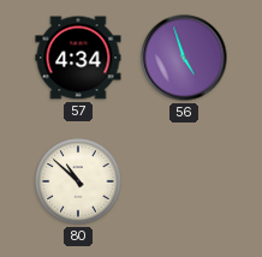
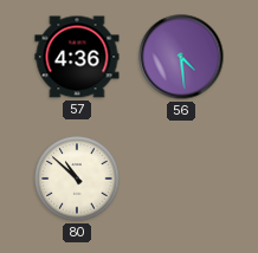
57: 4:34 -> 4:36
56: 4:57 -> 4:29
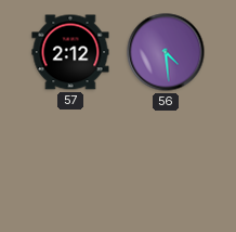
57: 4:36 -> 2:12
80: 10:52 -> none
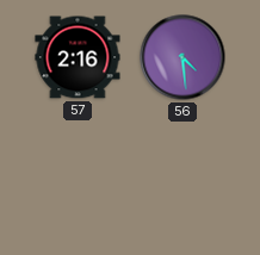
57: 2:12 -> 2:16
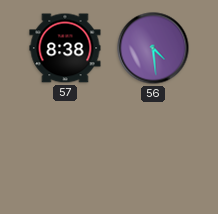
57: 2:16 -> 8:38
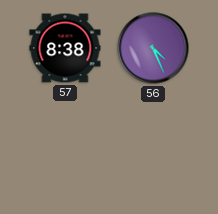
56: 4:29 -> 4:26
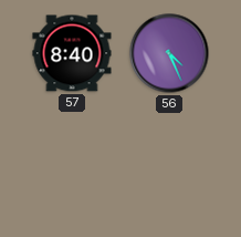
57: 8:38 -> 8:40
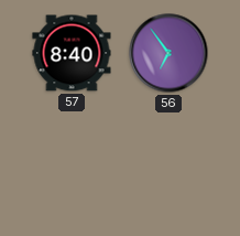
56: 4:26 -> 6:54
